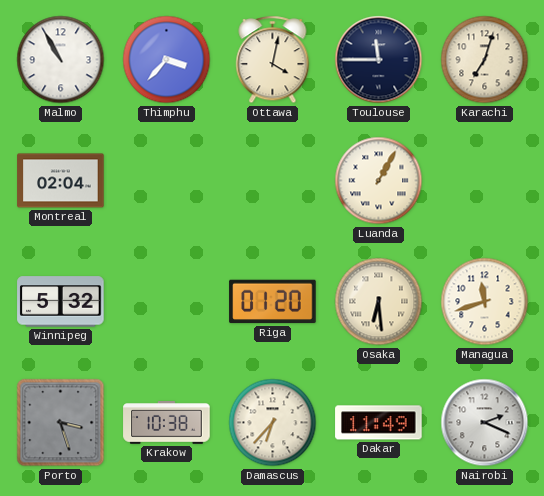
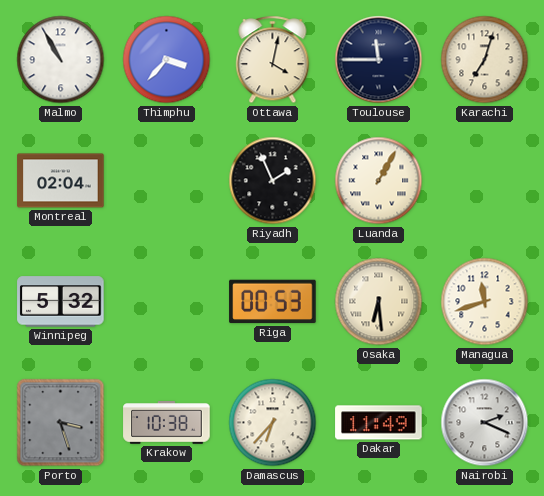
Riyadh: none -> 1:56
Riga: 01:20 -> 00:53
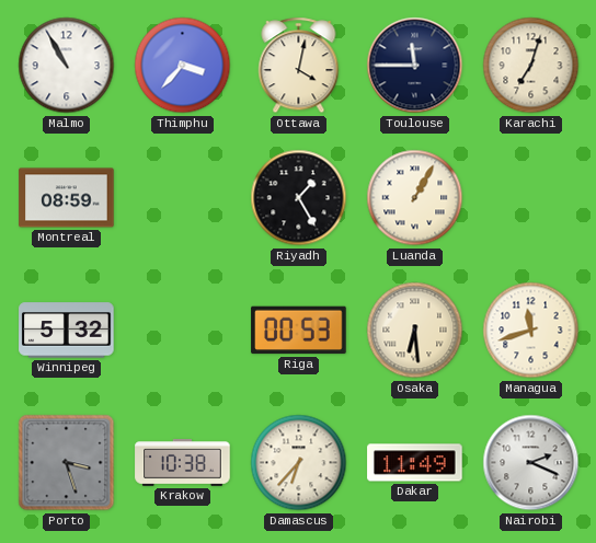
Montreal: 02:04 -> 08:59
Riyadh: 1:56 -> 1:25
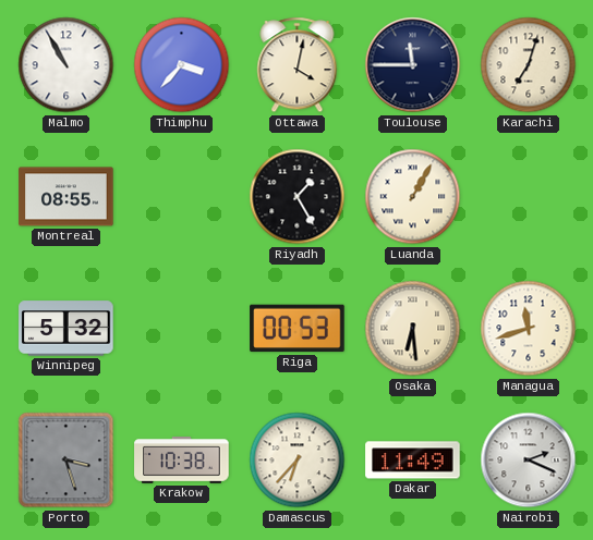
Montreal: 08:59 -> 08:55
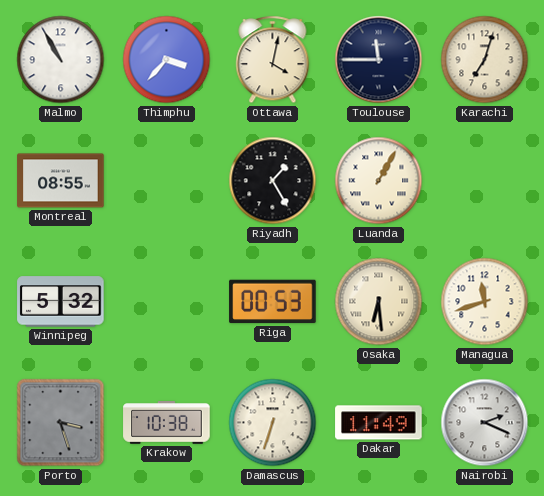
Damascus: 6:37 -> 6:33
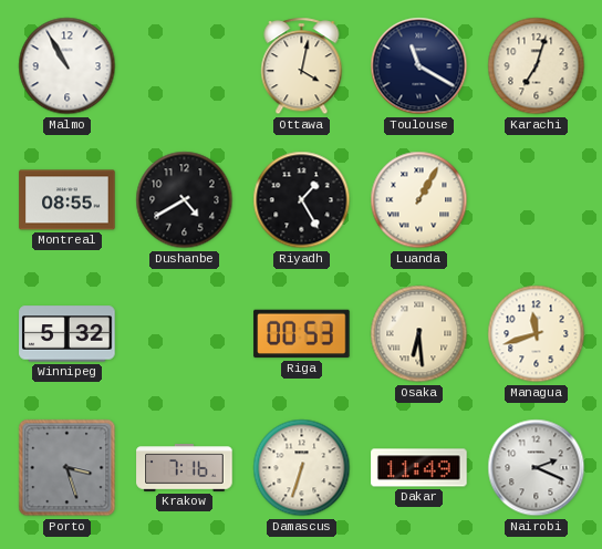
Thimphu: 3:37 -> none
Toulouse: 11:45 -> 11:20
Dushanbe: none -> 4:40
Krakow: 10:38 -> 7:16
